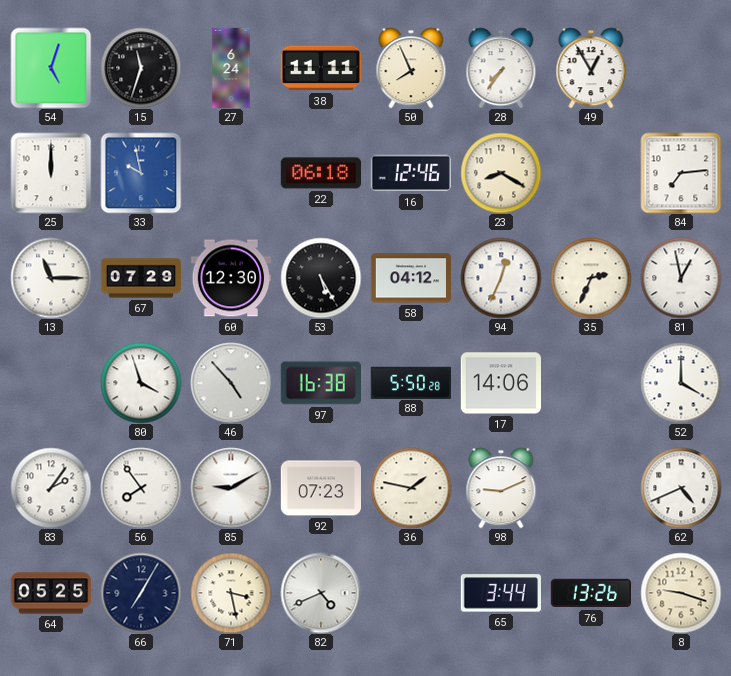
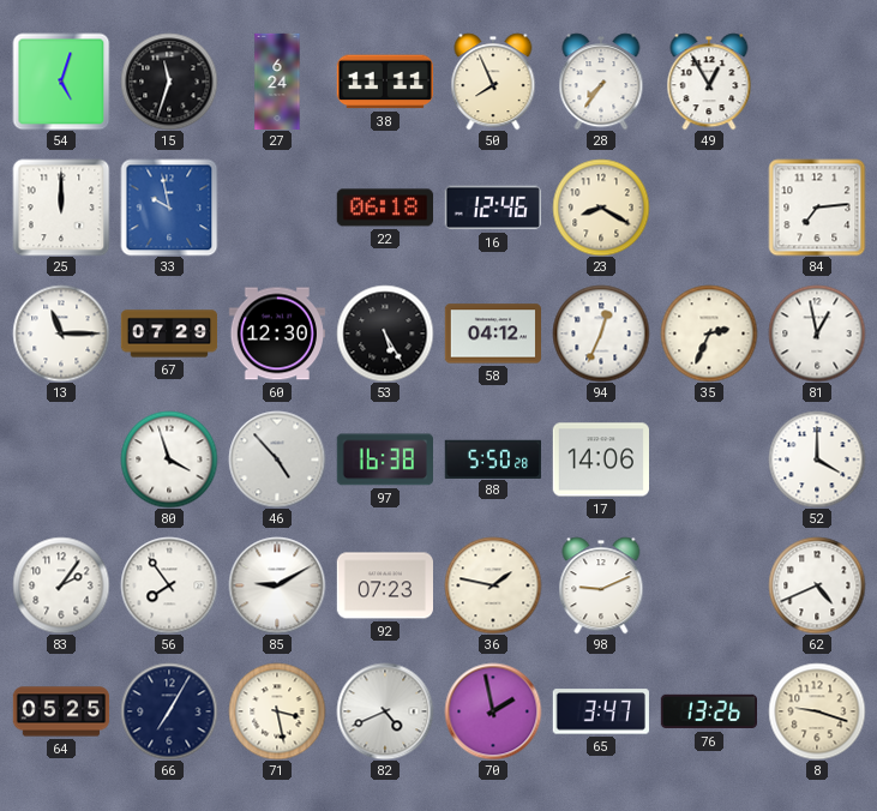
70: none -> 1:58
65: 3:44 -> 3:47
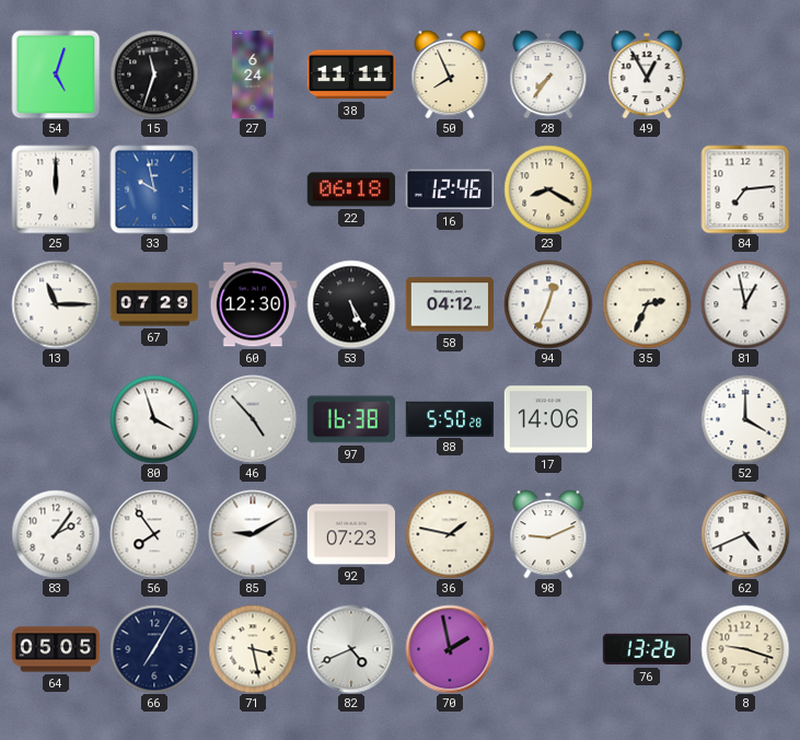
64: 05:25 -> 05:05
65: 3:47 -> none
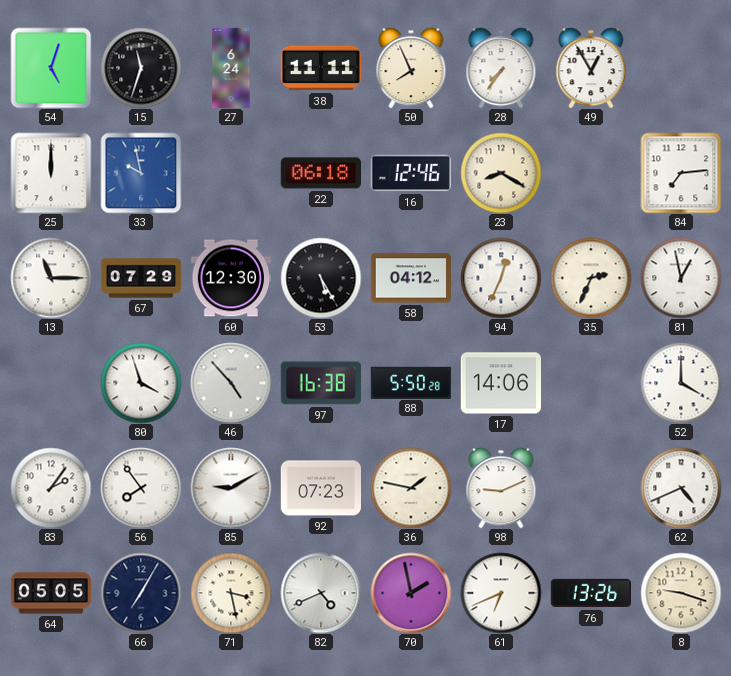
61: none -> 6:41
